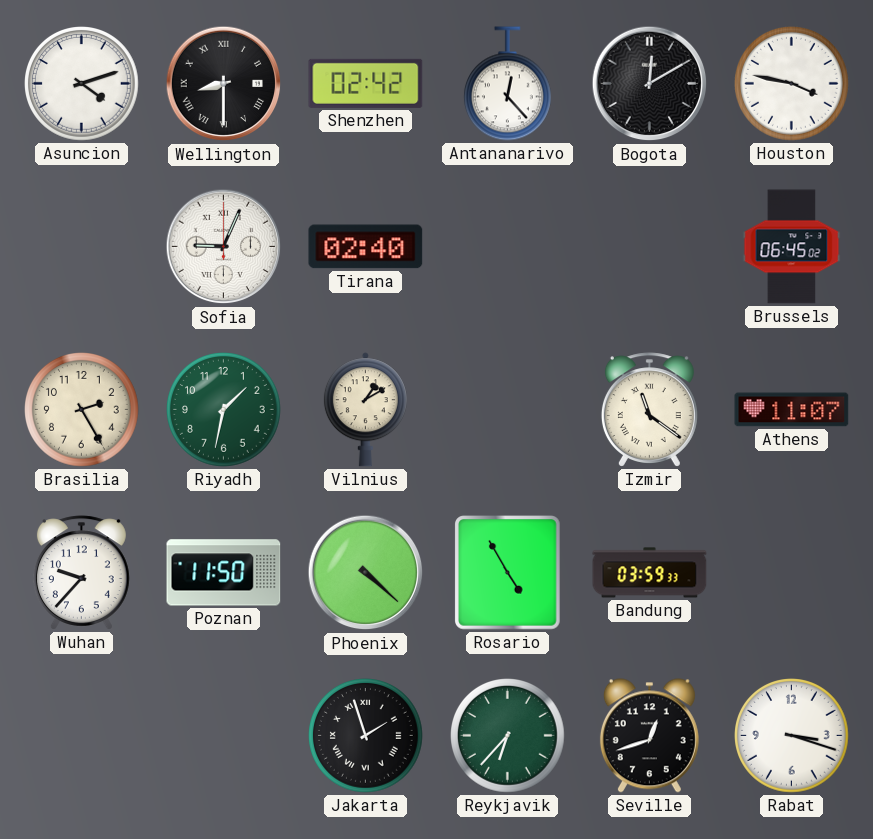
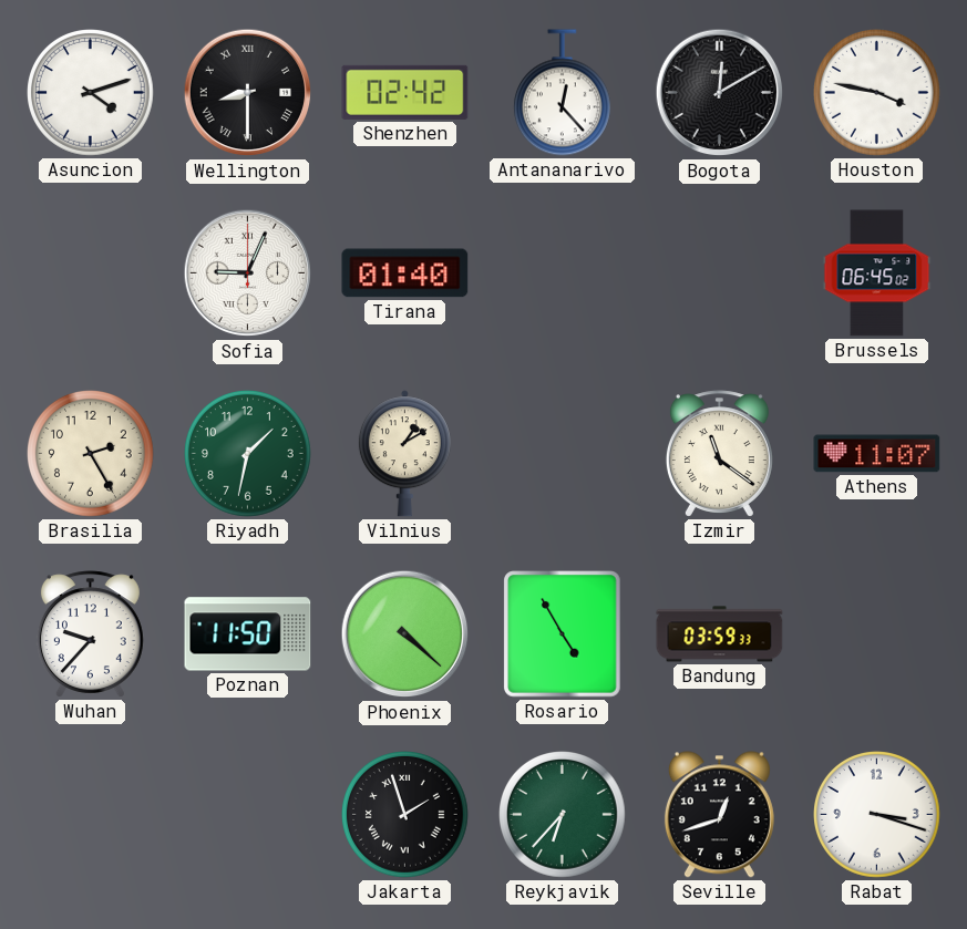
Tirana: 02:40 -> 01:40
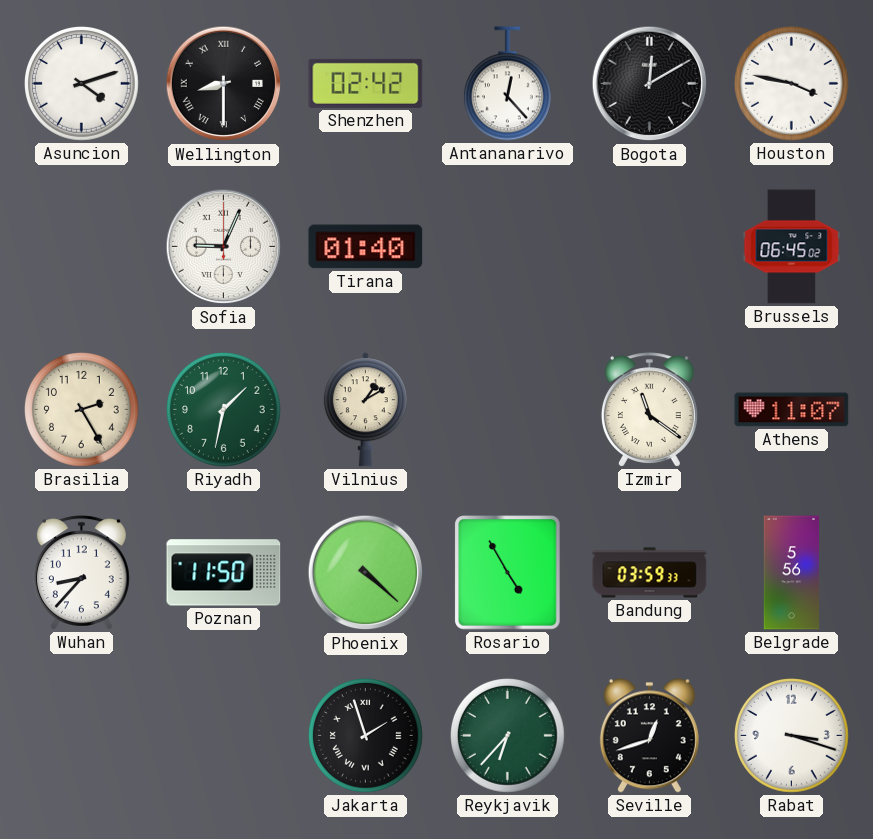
Wuhan: 9:37 -> 8:37
Belgrade: none -> 5:56
